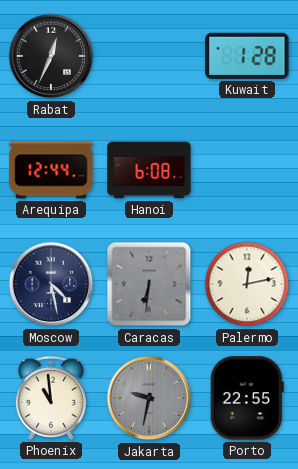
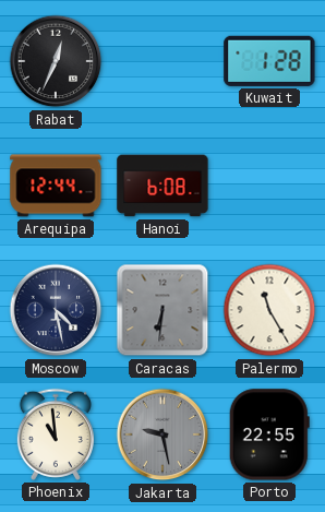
Palermo: 12:13 -> 11:25
Jakarta: 9:32 -> 9:28
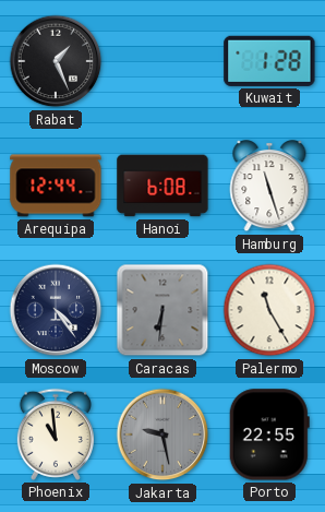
Rabat: 12:34 -> 1:26
Hamburg: none -> 11:27
Moscow: 4:28 -> 4:24
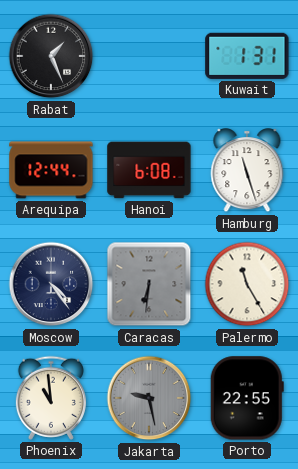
Kuwait: 1:28 -> 1:31
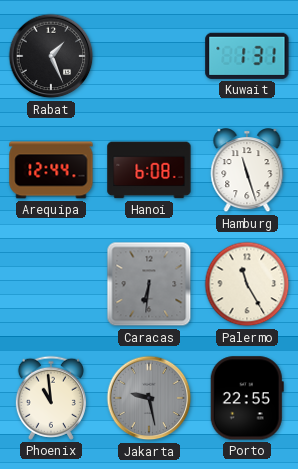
Moscow: 4:24 -> none
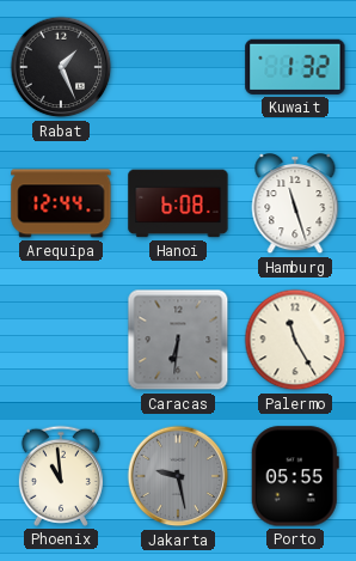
Kuwait: 1:31 -> 1:32
Porto: 22:55 -> 05:55
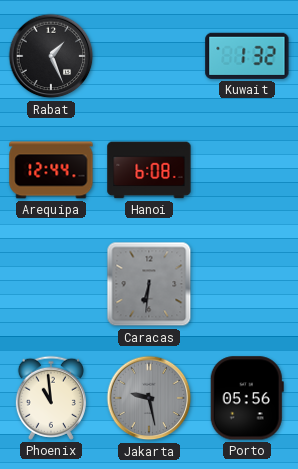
Hamburg: 11:27 -> none
Palermo: 11:25 -> none
Porto: 05:55 -> 05:56
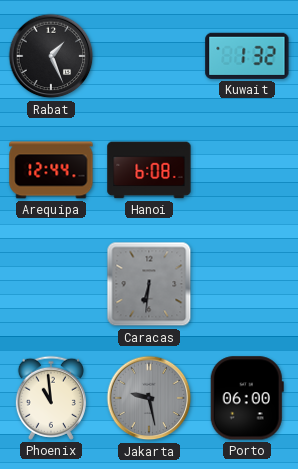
Porto: 05:56 -> 06:00
